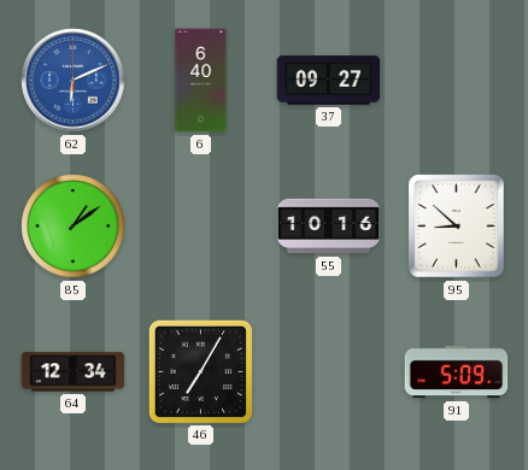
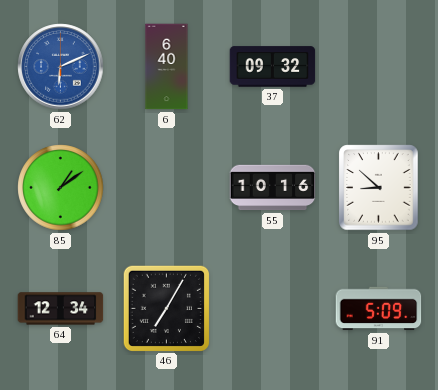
37: 09:27 -> 09:32
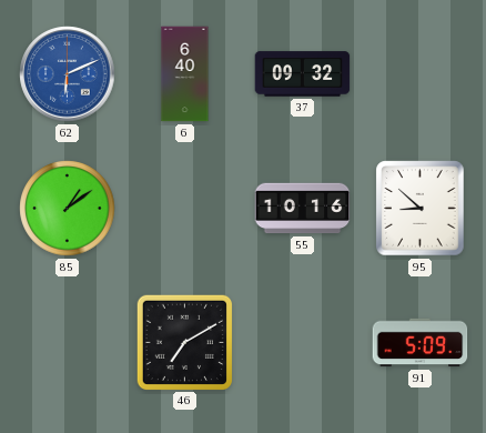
64: 12:34 -> none
46: 7:05 -> 7:10
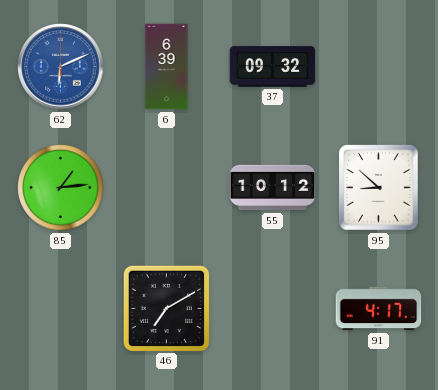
6: 6:40 -> 6:39
85: 1:09 -> 1:14
55: 10:16 -> 10:12
91: 5:09 -> 4:17
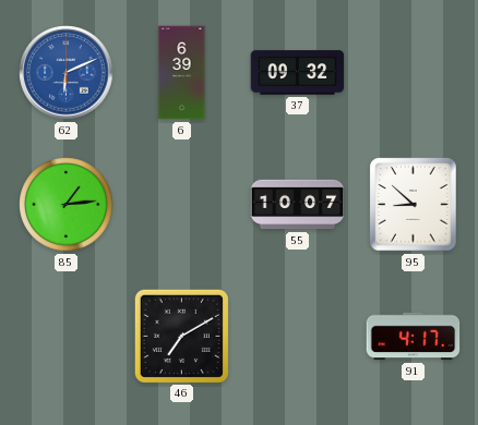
55: 10:12 -> 10:07
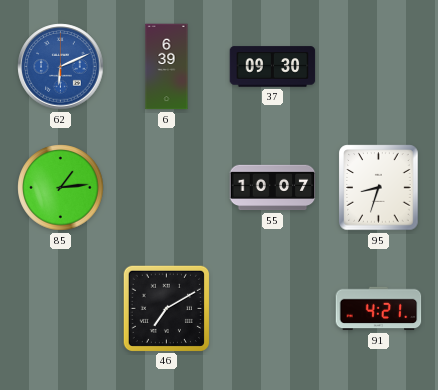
37: 09:32 -> 09:30
95: 8:52 -> 8:33
91: 4:17 -> 4:21
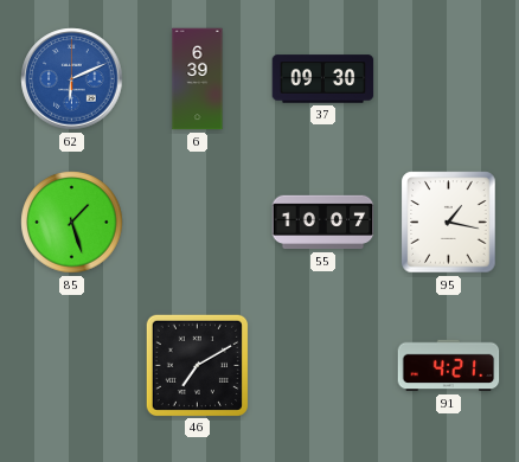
85: 1:14 -> 1:27
95: 8:33 -> 1:17
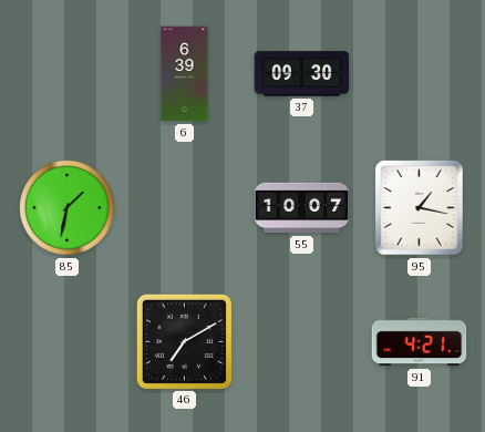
62: 6:11 -> none
85: 1:27 -> 1:32
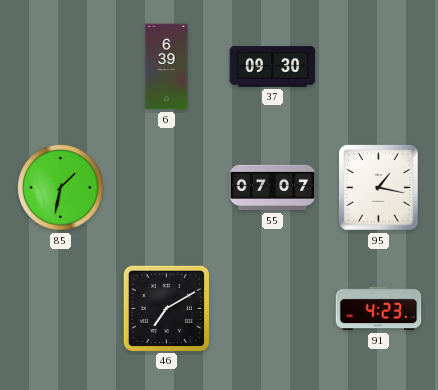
55: 10:07 -> 07:07
91: 4:21 -> 4:23
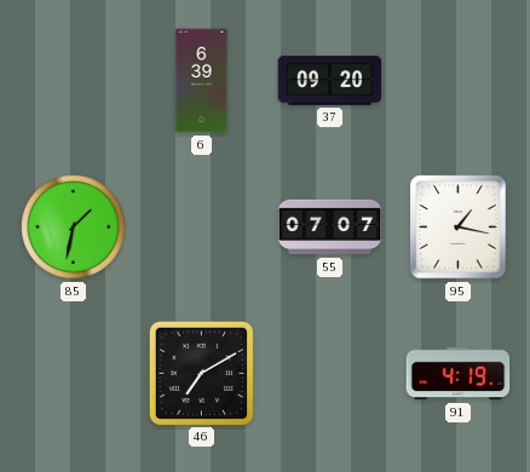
37: 09:30 -> 09:20
91: 4:23 -> 4:19
